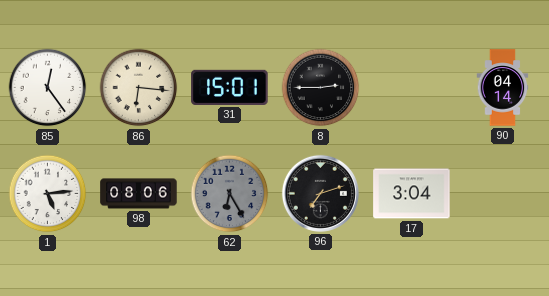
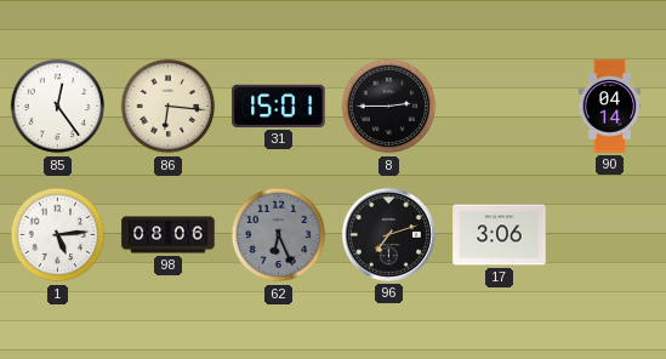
62: 6:25 -> 6:26
17: 3:04 -> 3:06
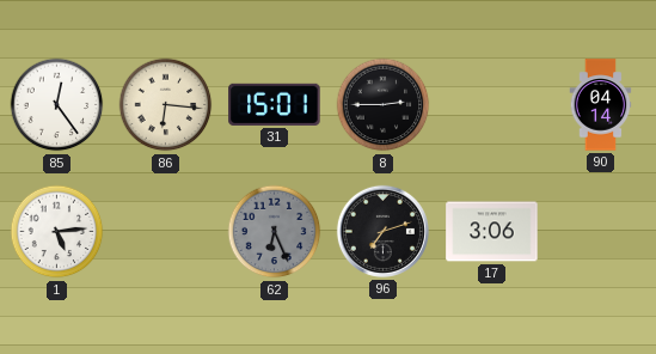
98: 08:06 -> none
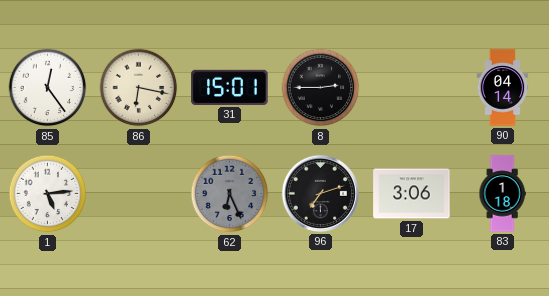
86: 6:16 -> 6:17
83: none -> 1:18
